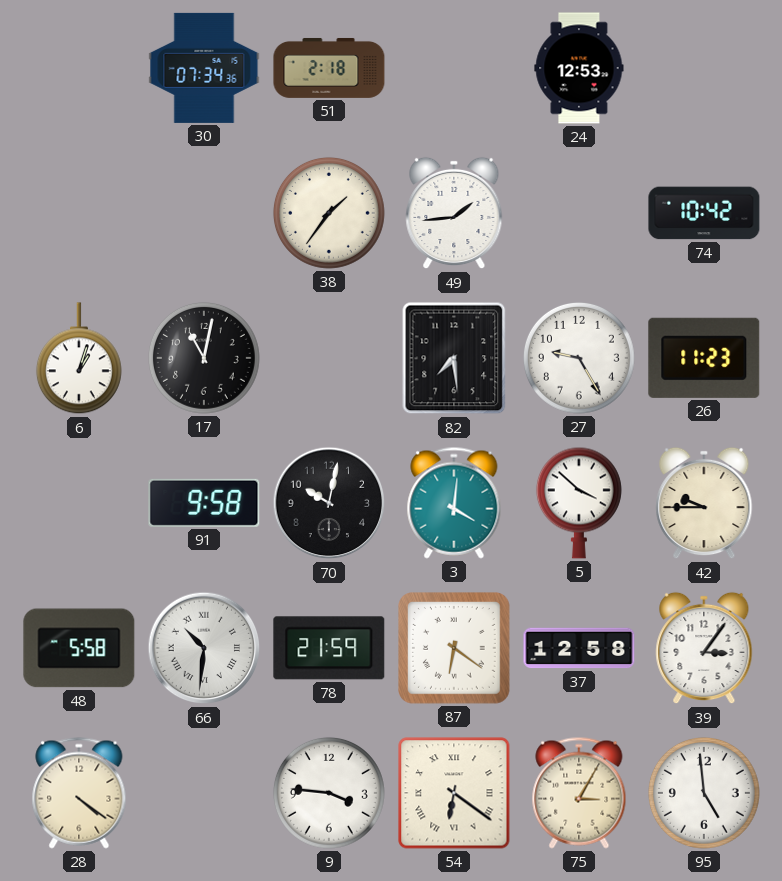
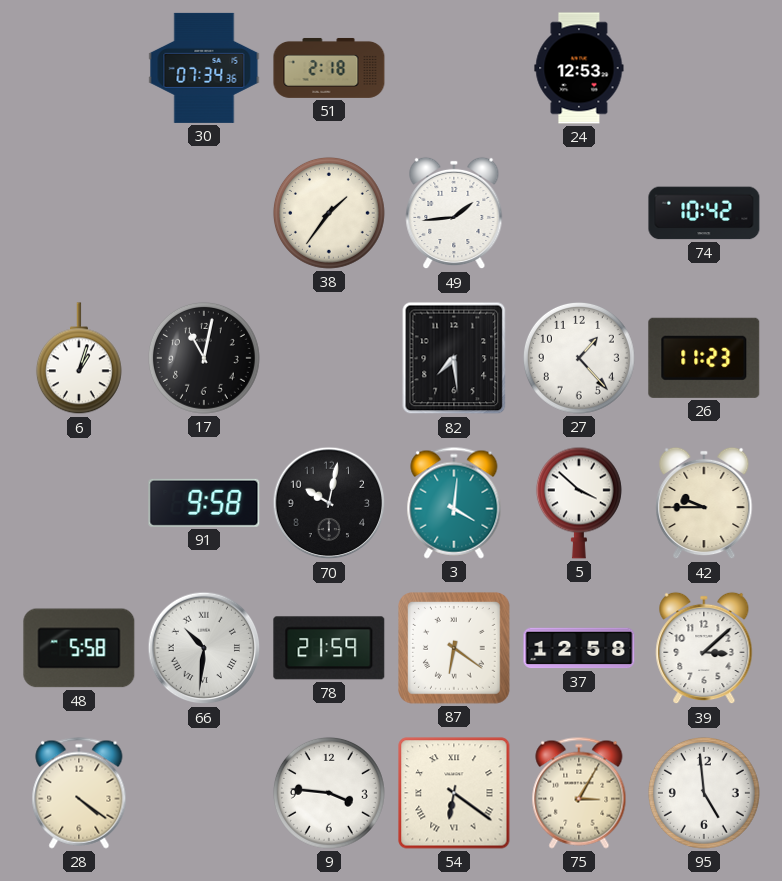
27: 9:25 -> 1:23
39: 3:06 -> 3:08
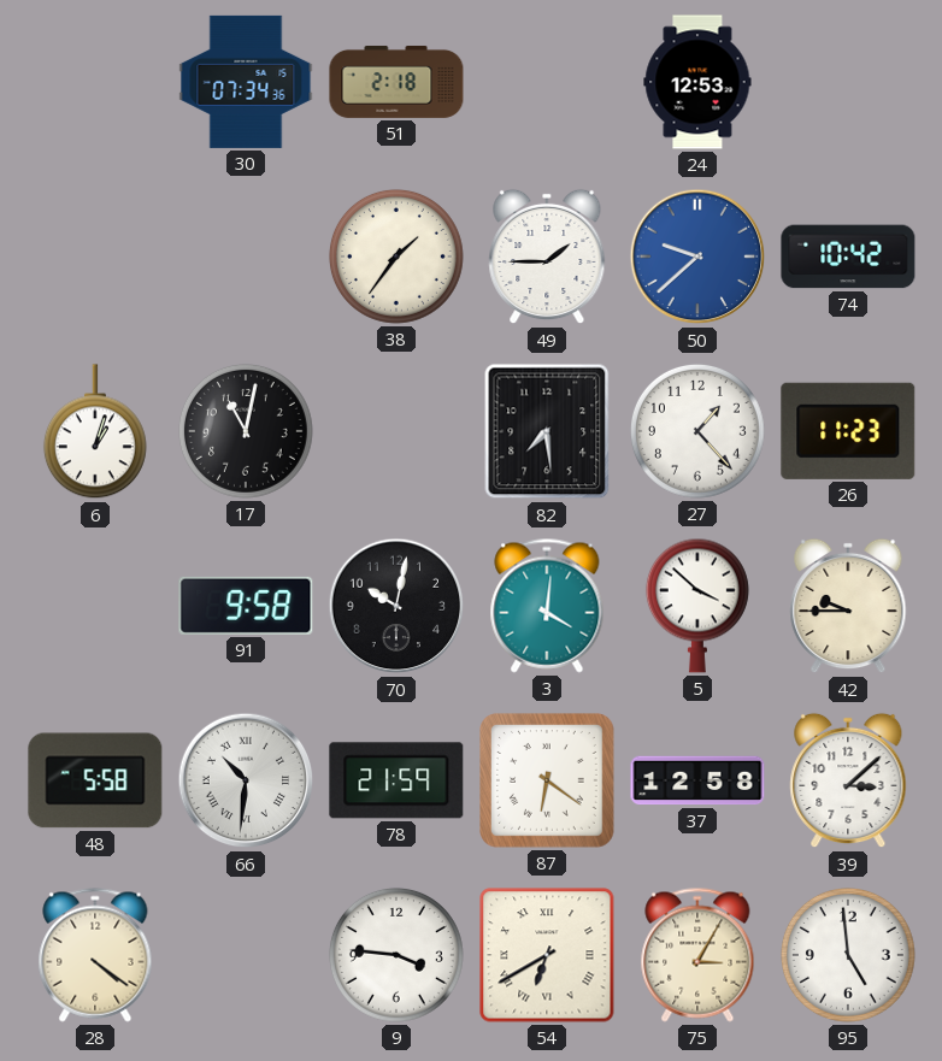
49: 1:44 -> 1:45
50: none -> 9:38
54: 6:21 -> 6:40
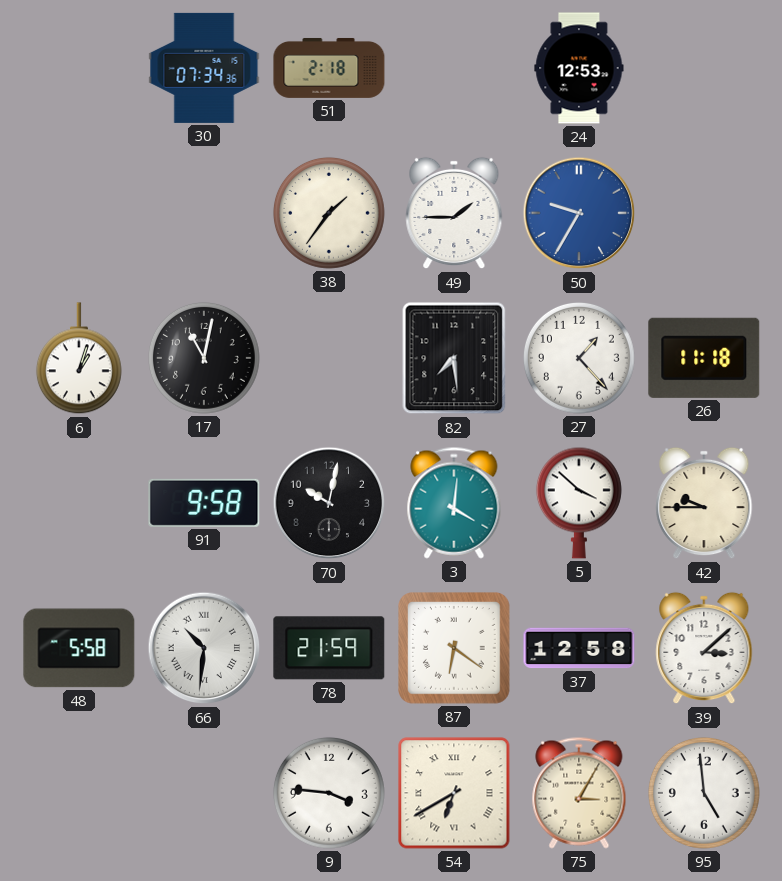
50: 9:38 -> 9:35
74: 10:42 -> none
26: 11:23 -> 11:18
28: 4:21 -> none
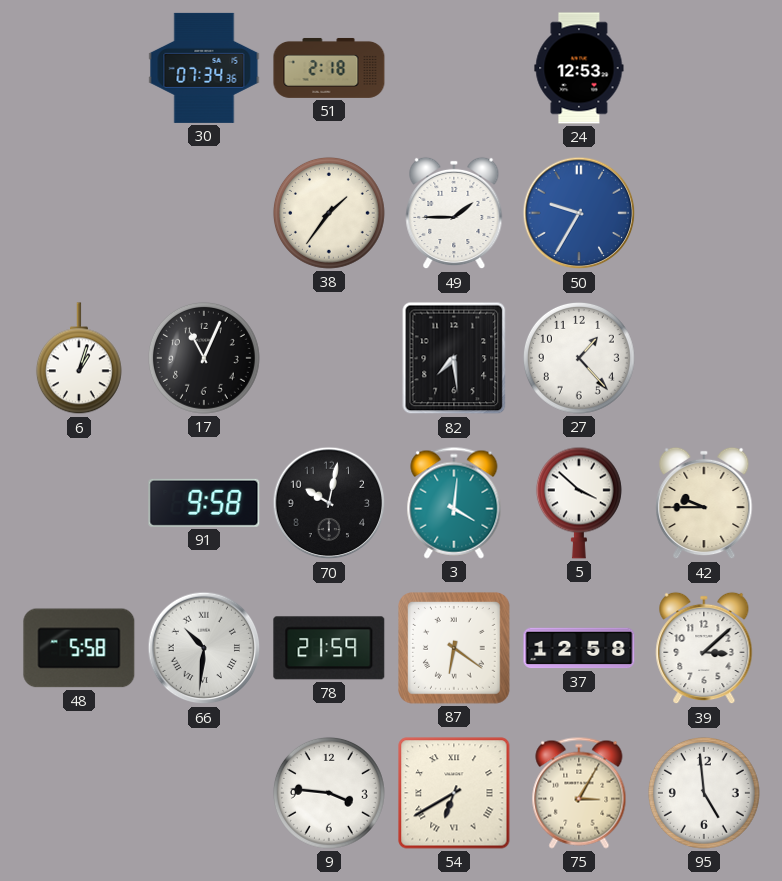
17: 11:02 -> 11:04
26: 11:18 -> none
